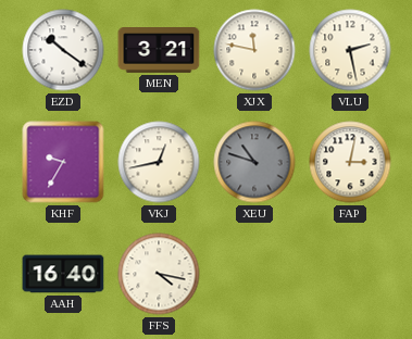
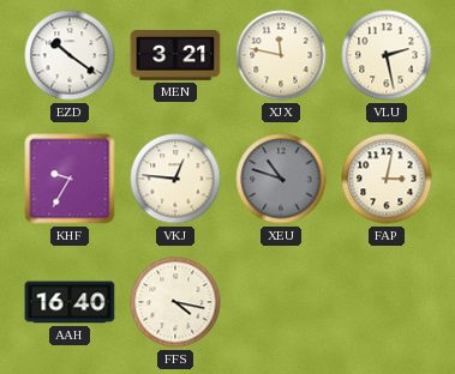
VKJ: 12:43 -> 12:46
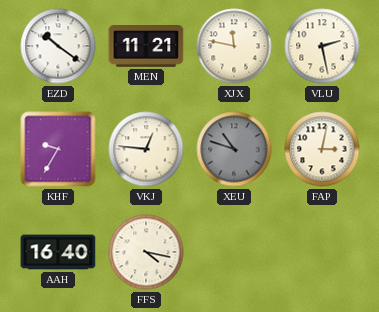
MEN: 3:21 -> 11:21
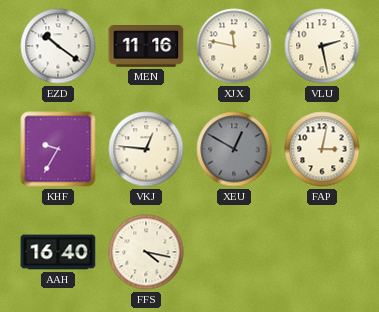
MEN: 11:21 -> 11:16
XEU: 10:48 -> 12:50
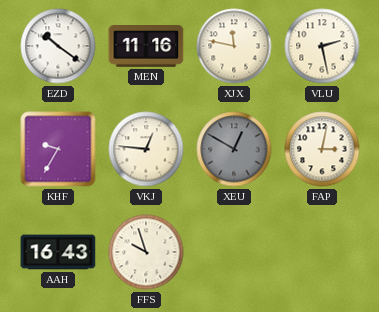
AAH: 16:40 -> 16:43
FFS: 4:17 -> 9:57
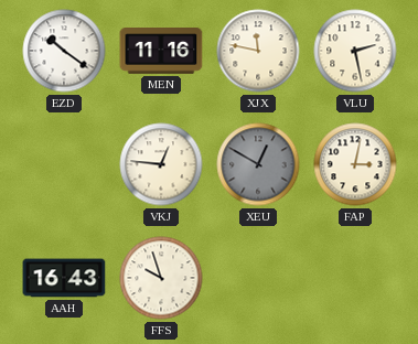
KHF: 9:35 -> none
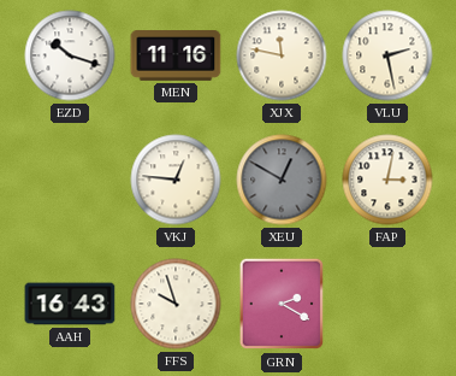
EZD: 10:21 -> 10:18
GRN: none -> 2:20
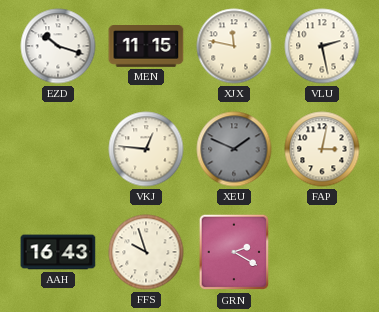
MEN: 11:16 -> 11:15
XEU: 12:50 -> 1:49
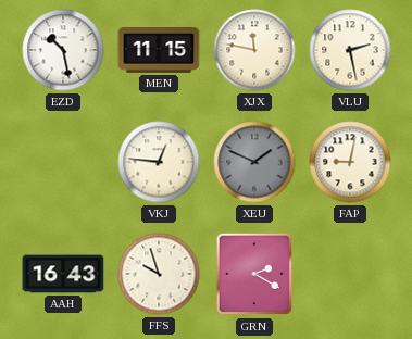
EZD: 10:18 -> 10:28
FAP: 3:02 -> 9:02
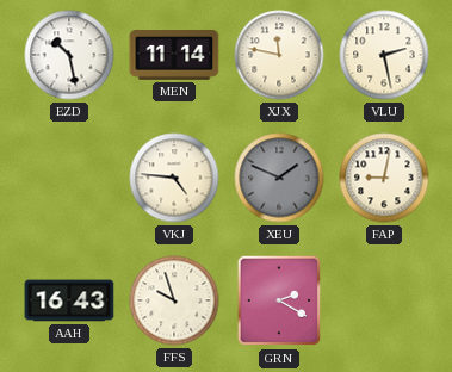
MEN: 11:15 -> 11:14
VKJ: 12:46 -> 4:46
